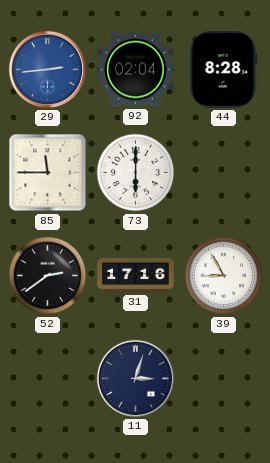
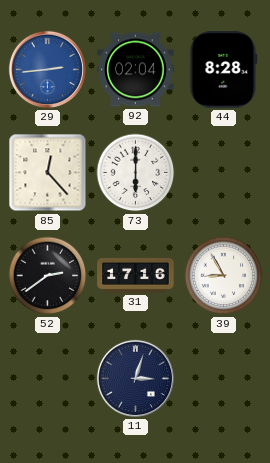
85: 11:45 -> 12:23
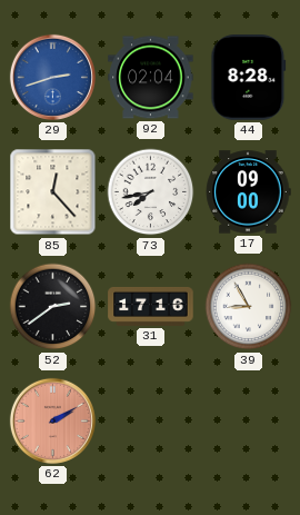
29: 2:44 -> 2:42
73: 6:00 -> 7:43
17: none -> 09:00
62: none -> 2:10
11: 3:03 -> none
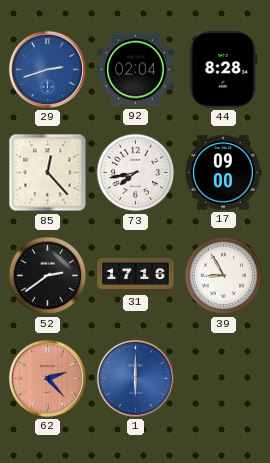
62: 2:10 -> 2:23
1: none -> 6:00
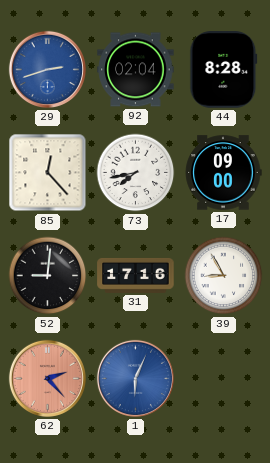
52: 2:39 -> 9:01
1: 6:00 -> 6:04
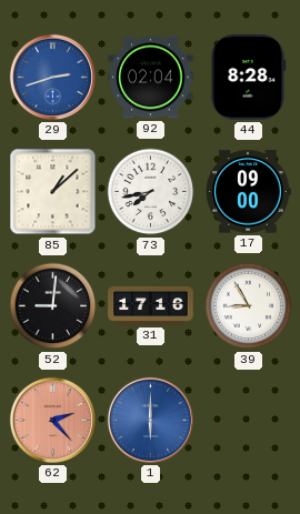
85: 12:23 -> 1:08
1: 6:04 -> 6:00
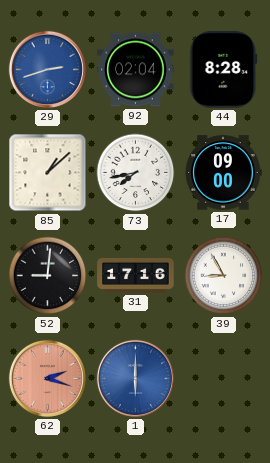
62: 2:23 -> 2:18
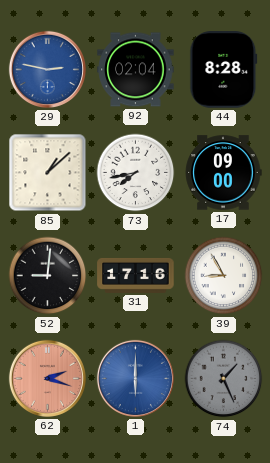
29: 2:42 -> 2:47
74: none -> 1:26
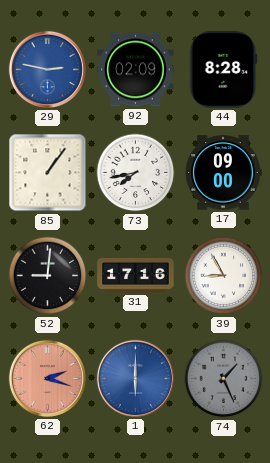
92: 02:04 -> 02:09
85: 1:08 -> 1:06
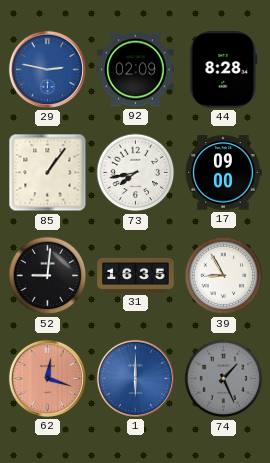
31: 17:16 -> 16:35
62: 2:18 -> 12:18
